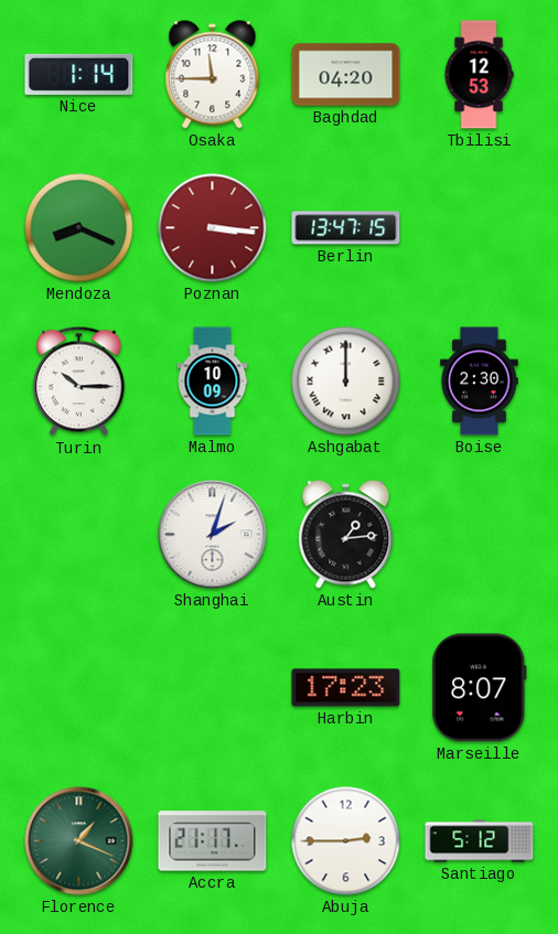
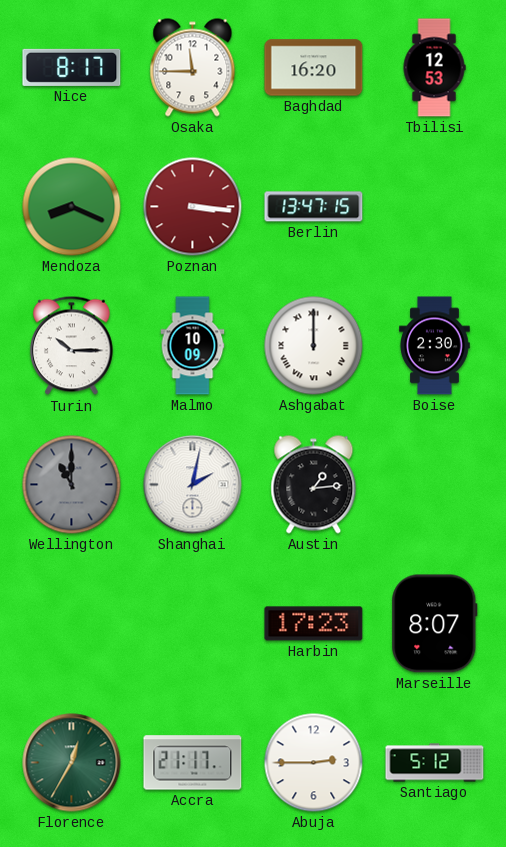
Nice: 1:14 -> 8:17
Baghdad: 04:20 -> 16:20
Wellington: none -> 11:00
Shanghai: 2:03 -> 2:02
Florence: 1:19 -> 12:35
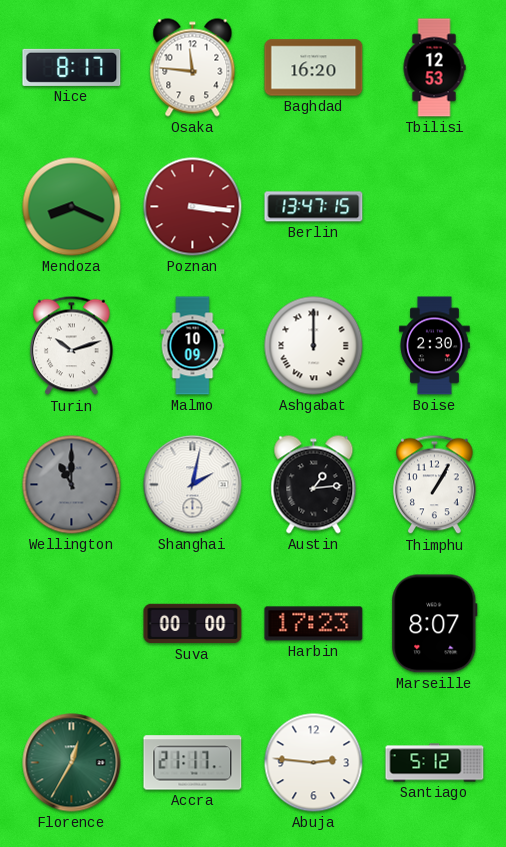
Osaka: 11:45 -> 11:46
Turin: 10:15 -> 10:12
Thimphu: none -> 1:05
Suva: none -> 00:00
Abuja: 2:45 -> 2:46
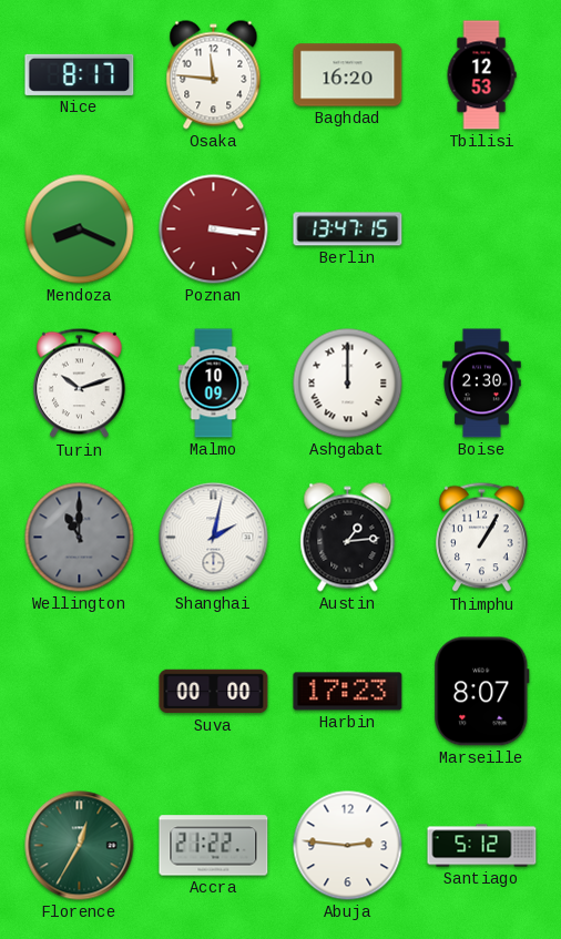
Accra: 21:17 -> 21:22
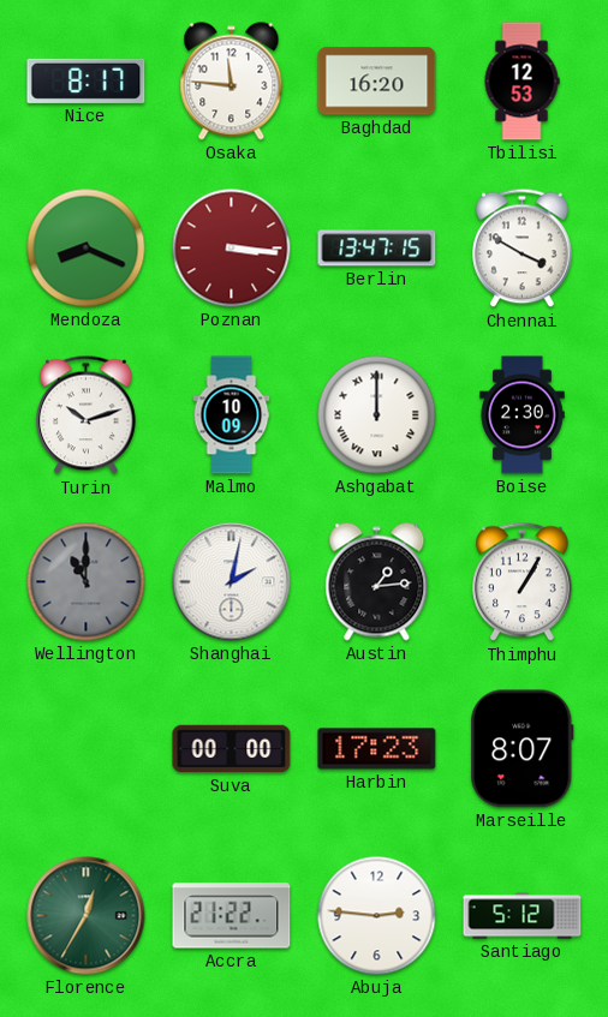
Chennai: none -> 3:50
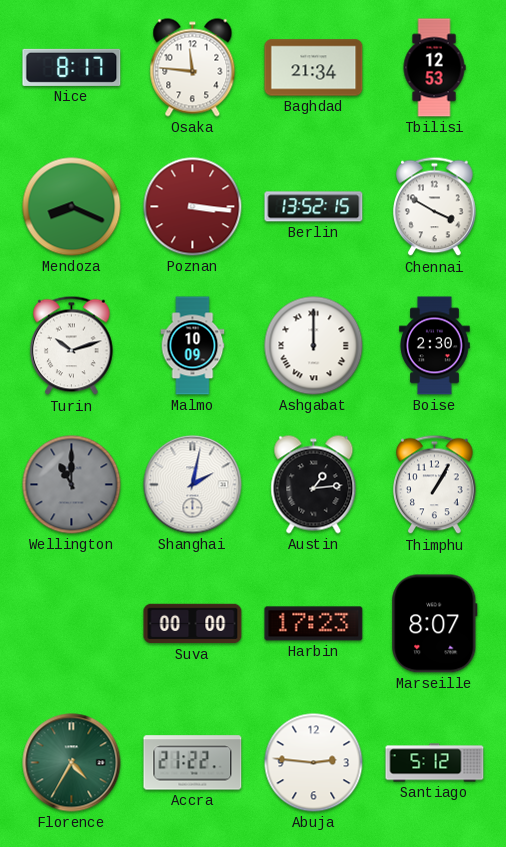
Baghdad: 16:20 -> 21:34
Berlin: 13:47 -> 13:52
Florence: 12:35 -> 4:35
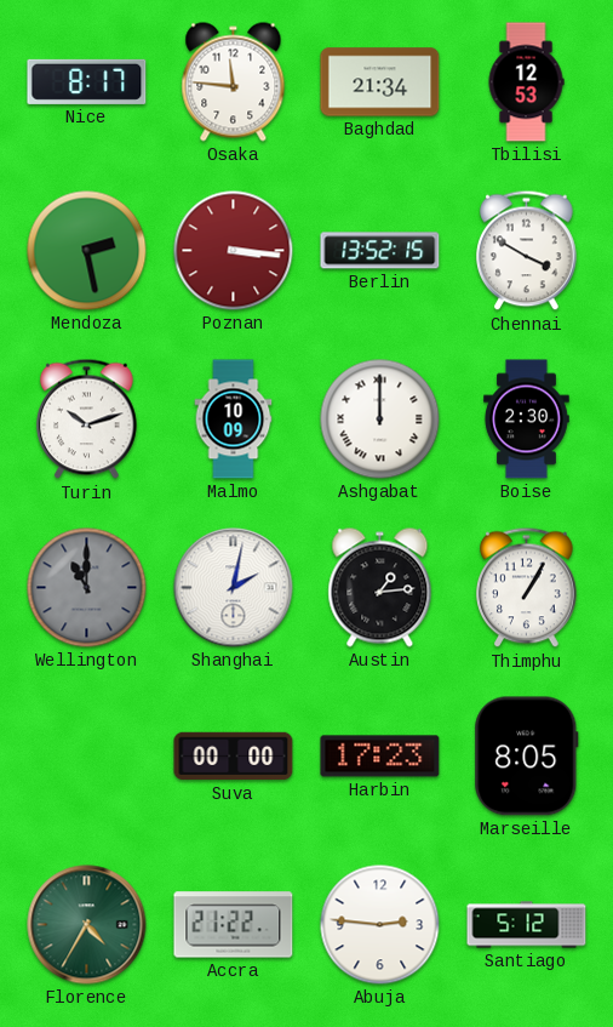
Mendoza: 8:19 -> 2:28
Marseille: 8:07 -> 8:05
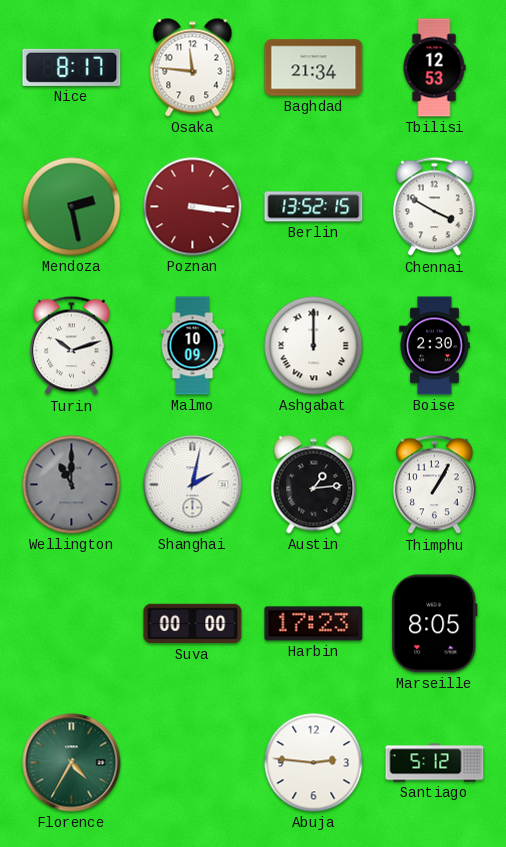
Accra: 21:22 -> none
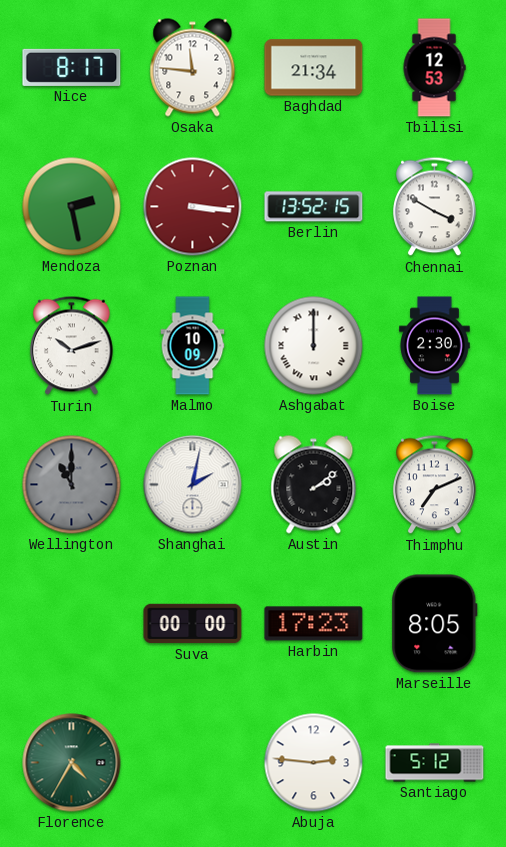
Austin: 1:14 -> 2:09
Thimphu: 1:05 -> 7:11
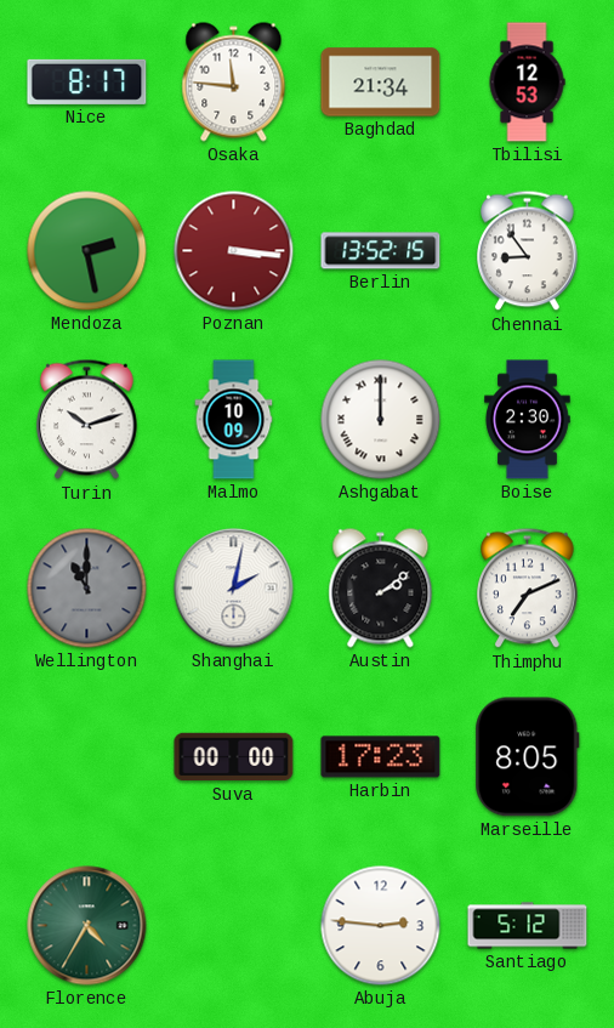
Chennai: 3:50 -> 8:54
